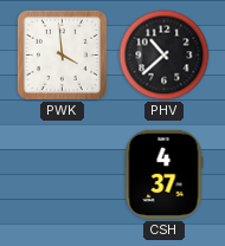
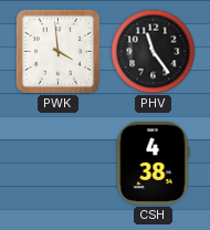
PHV: 10:38 -> 11:24
CSH: 4:37 -> 4:38
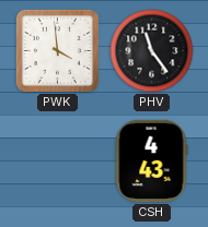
CSH: 4:38 -> 4:43
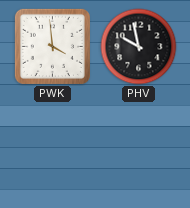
PHV: 11:24 -> 9:58
CSH: 4:43 -> none
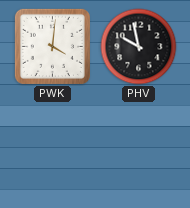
PWK: 3:59 -> 4:01
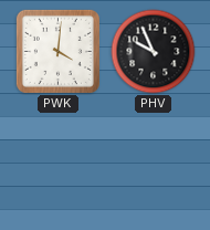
PHV: 9:58 -> 9:56
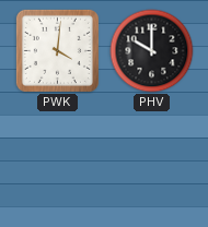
PHV: 9:56 -> 10:00
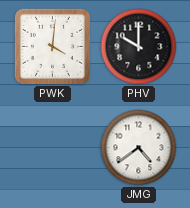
JMG: none -> 4:39
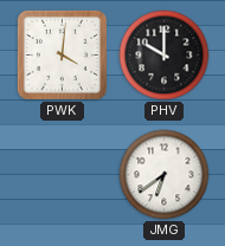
JMG: 4:39 -> 6:39
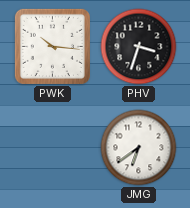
PWK: 4:01 -> 10:16
PHV: 10:00 -> 3:33
